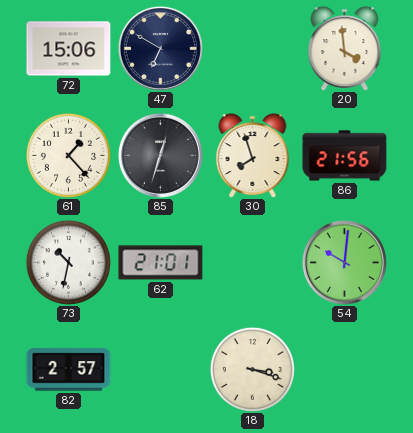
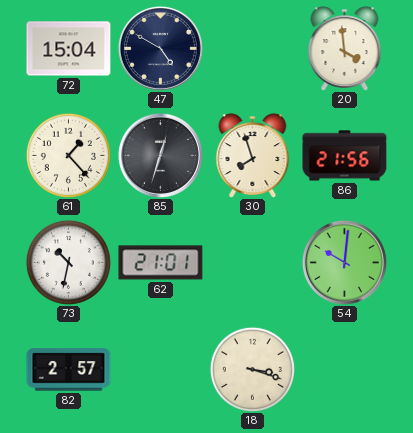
72: 15:06 -> 15:04
47: 6:50 -> 4:50
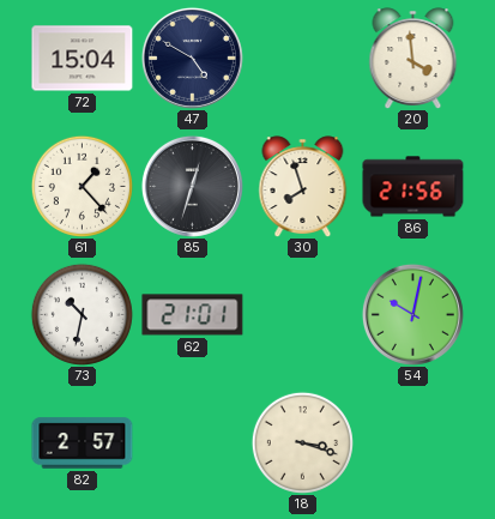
54: 10:01 -> 10:02
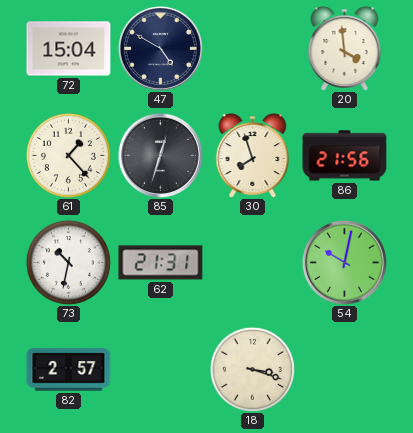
62: 21:01 -> 21:31
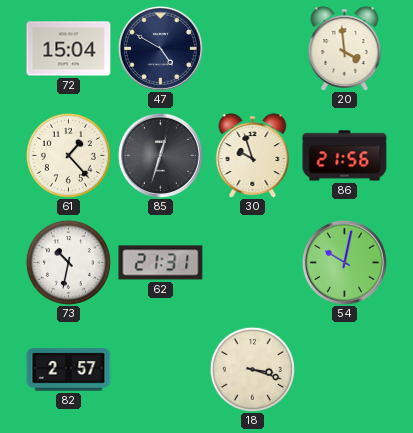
30: 7:57 -> 9:57
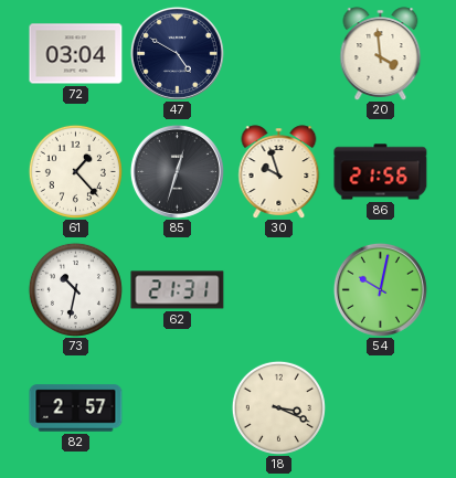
72: 15:04 -> 03:04
18: 3:18 -> 3:19
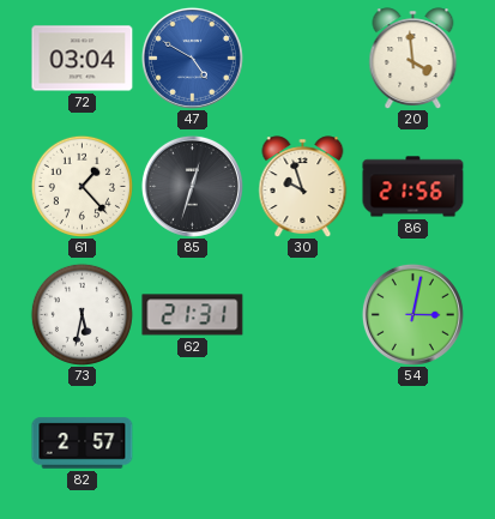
47 dial: navy -> blue
73: 10:32 -> 5:32
54: 10:02 -> 3:02
18: 3:19 -> none
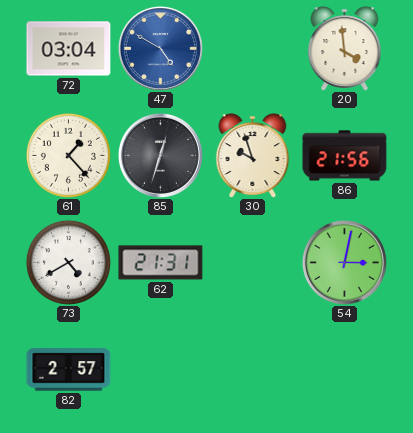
73: 5:32 -> 4:40
